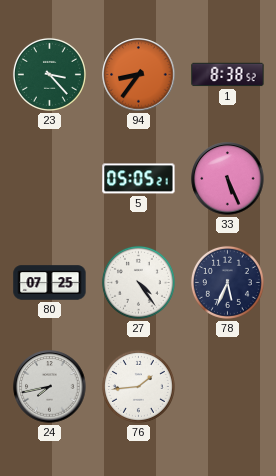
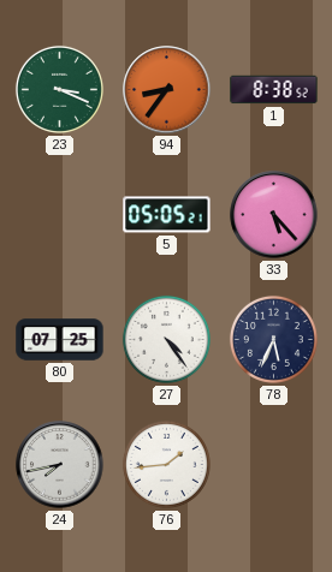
23: 3:23 -> 3:19
33: 5:26 -> 5:23
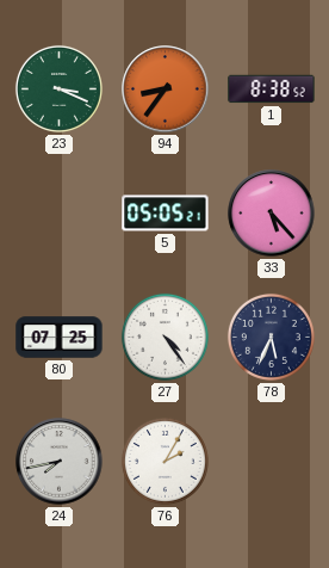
76: 1:44 -> 2:05
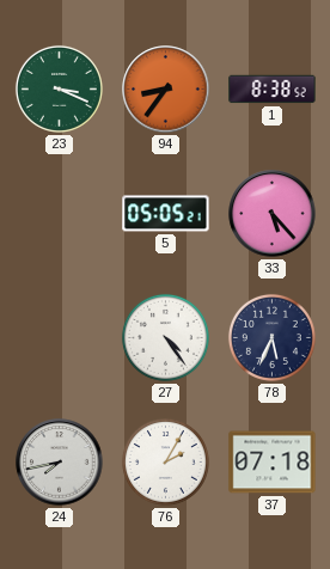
80: 07:25 -> none
37: none -> 07:18
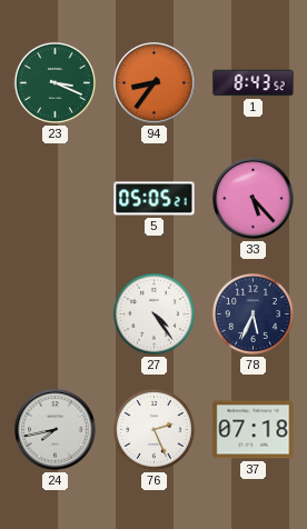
1: 8:38 -> 8:43
76: 2:05 -> 2:26
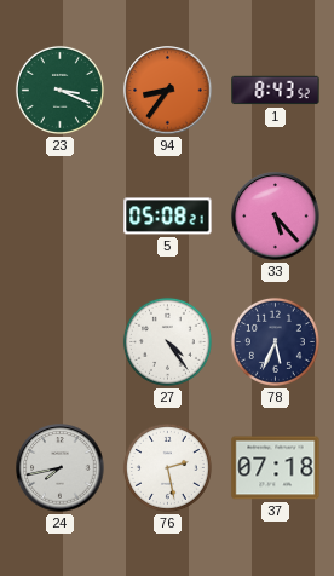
5: 05:05 -> 05:08
76: 2:26 -> 2:28
